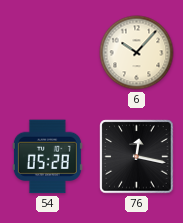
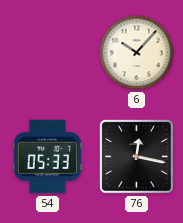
54: 05:28 -> 05:33
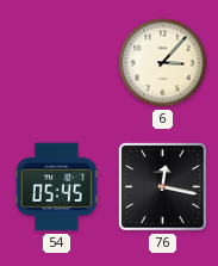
6: 10:07 -> 3:07
54: 05:33 -> 05:45
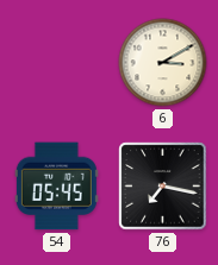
6: 3:07 -> 3:10
76: 12:17 -> 7:17
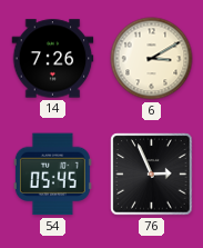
14: none -> 7:26
76: 7:17 -> 2:56
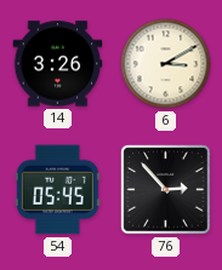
14: 7:26 -> 3:26
76: 2:56 -> 2:53
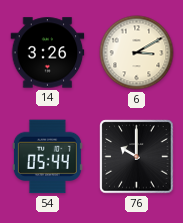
54: 05:45 -> 05:44
76: 2:53 -> 10:00
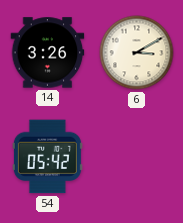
54: 05:44 -> 05:42
76: 10:00 -> none
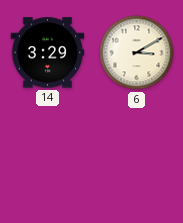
14: 3:26 -> 3:29
54: 05:42 -> none
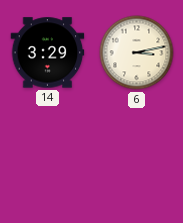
6: 3:10 -> 3:13
